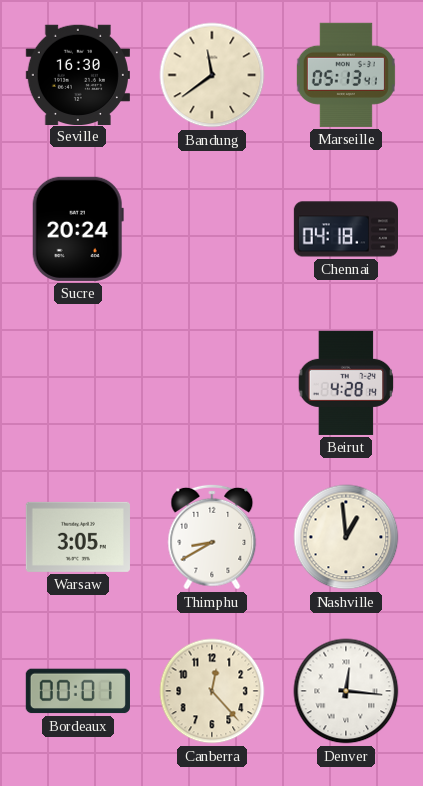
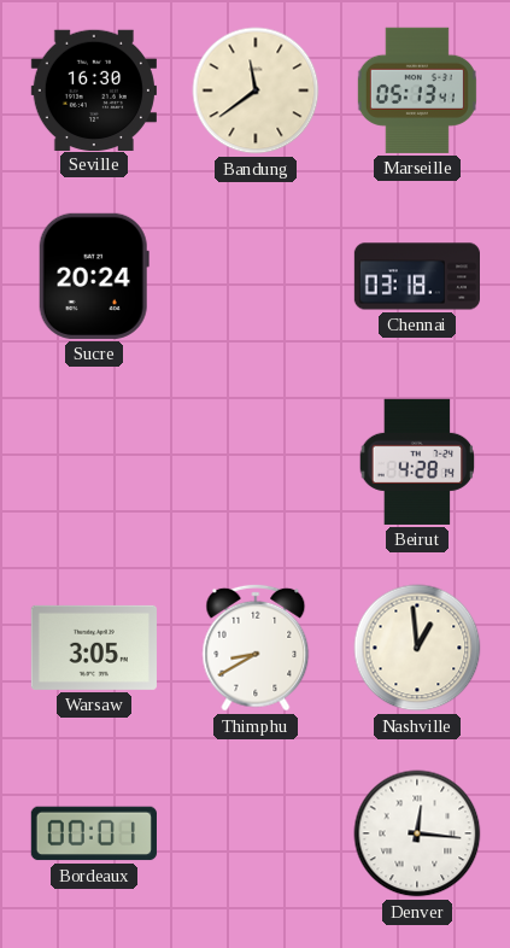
Chennai: 04:18 -> 03:18
Canberra: 12:23 -> none
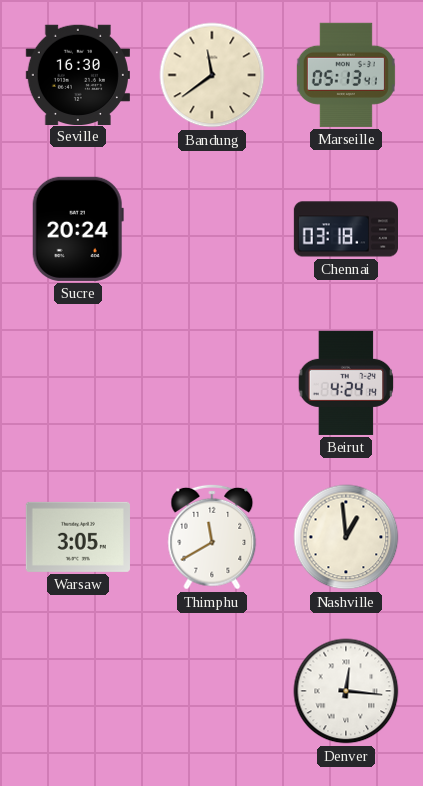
Beirut: 4:28 -> 4:24
Thimphu: 8:40 -> 11:40
Bordeaux: 00:01 -> none
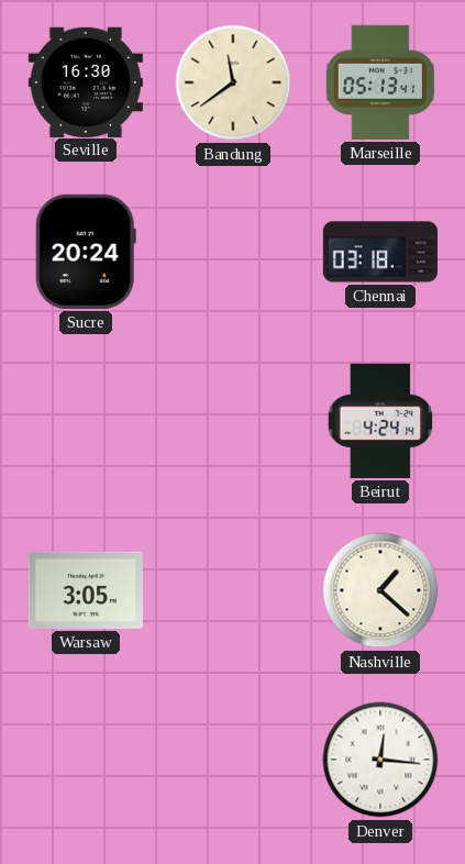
Thimphu: 11:40 -> none
Nashville: 12:59 -> 1:22
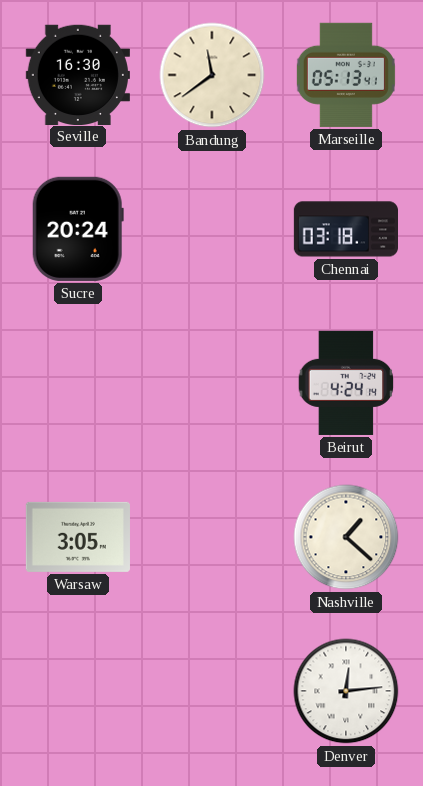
Denver: 12:16 -> 12:14
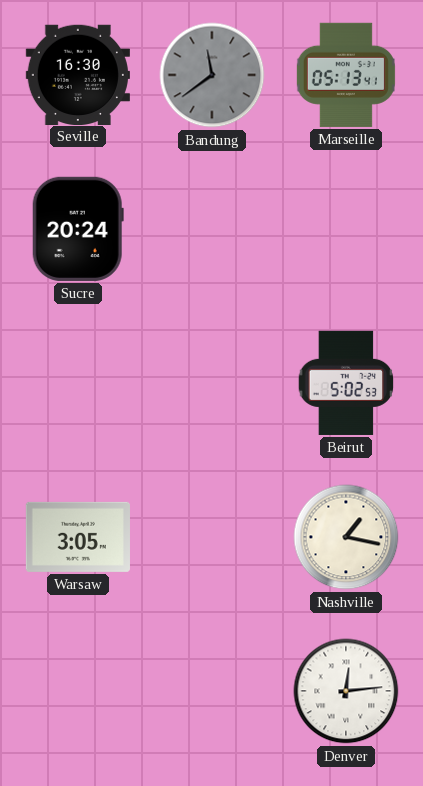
Bandung dial: cream -> grey
Chennai: 03:18 -> none
Beirut: 4:24 -> 5:02
Nashville: 1:22 -> 1:17
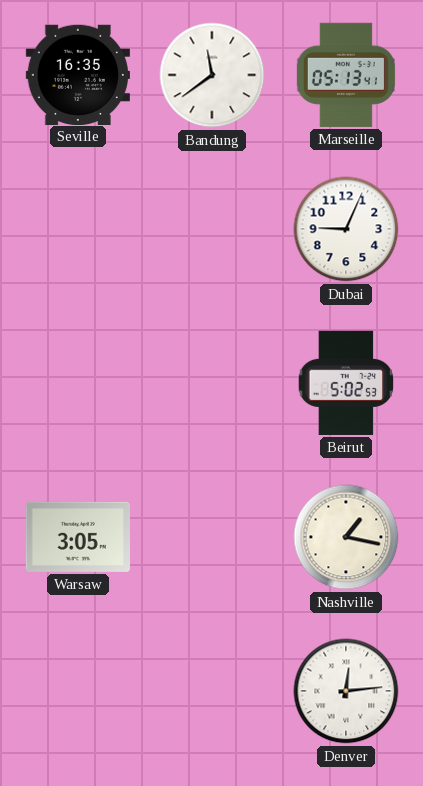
Seville: 16:30 -> 16:35
Bandung dial: grey -> white
Sucre: 20:24 -> none
Dubai: none -> 9:04
